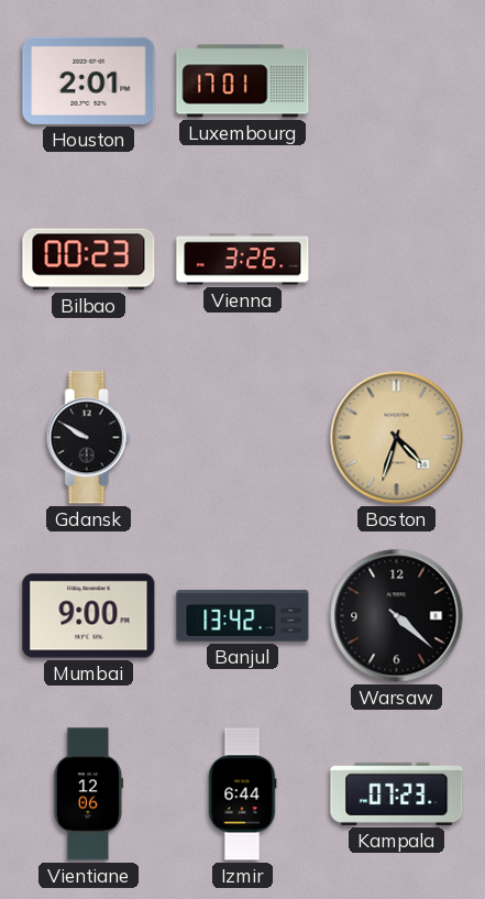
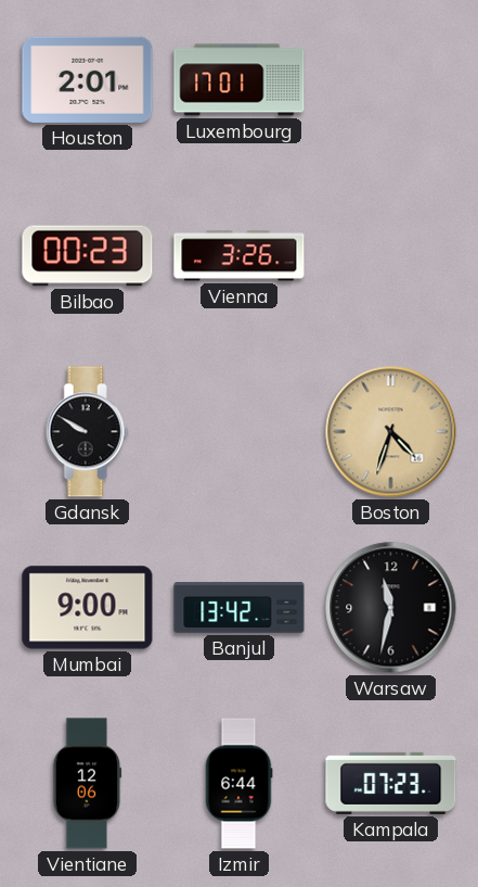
Warsaw: 4:22 -> 11:32
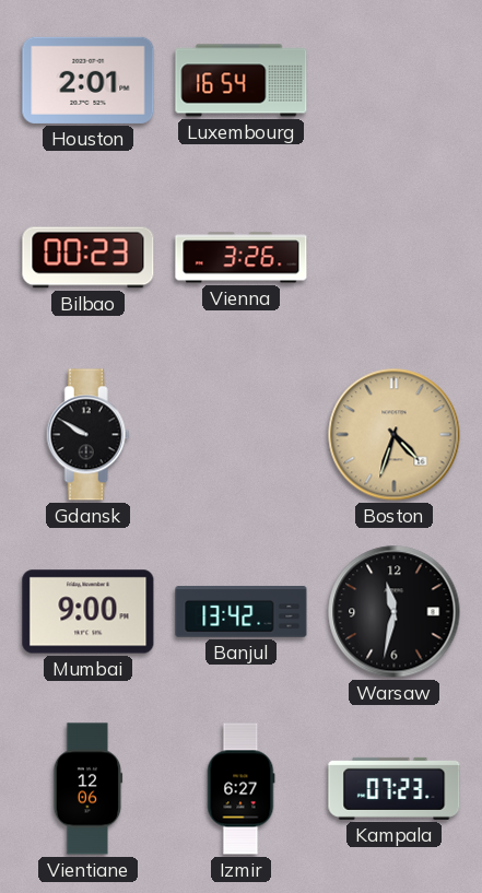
Luxembourg: 17:01 -> 16:54
Izmir: 6:44 -> 6:27
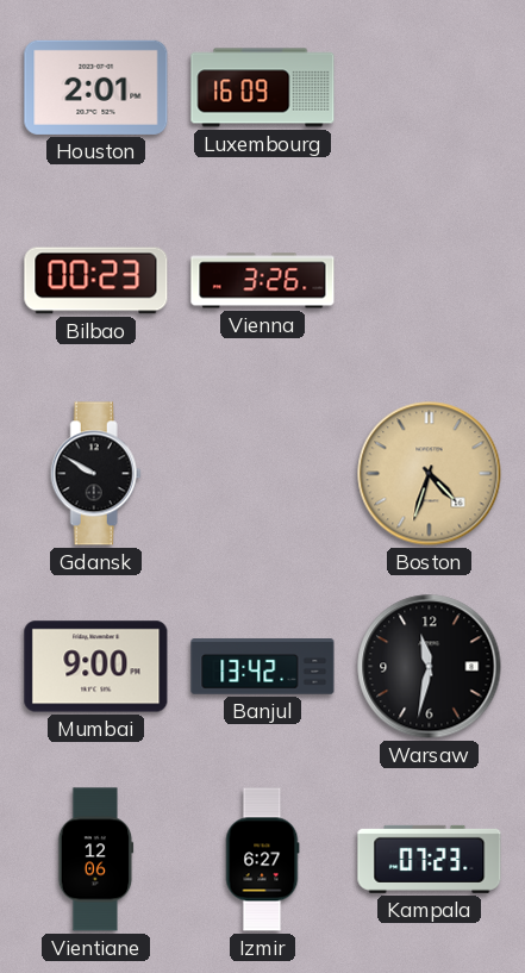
Luxembourg: 16:54 -> 16:09
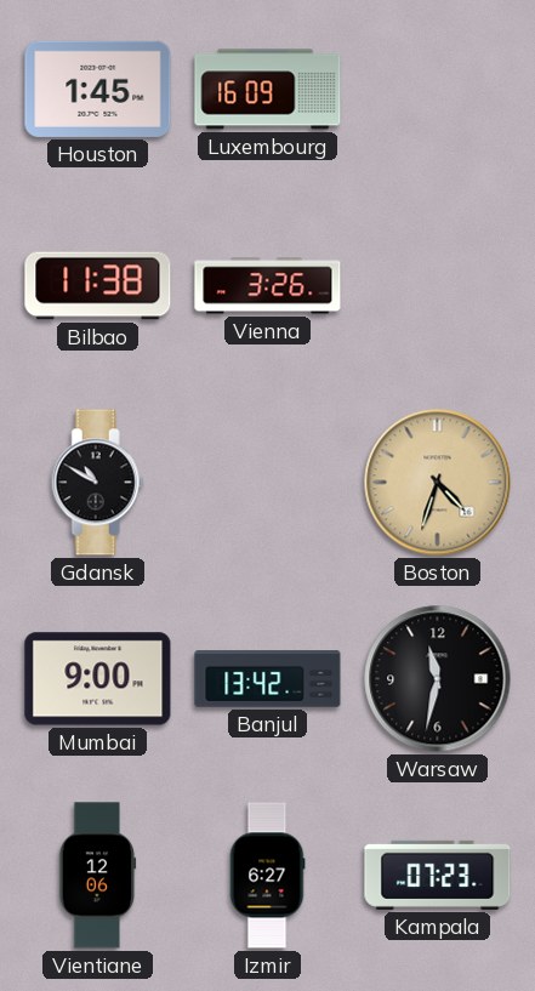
Houston: 2:01 -> 1:45
Bilbao: 00:23 -> 11:38
Gdansk: 9:50 -> 10:50
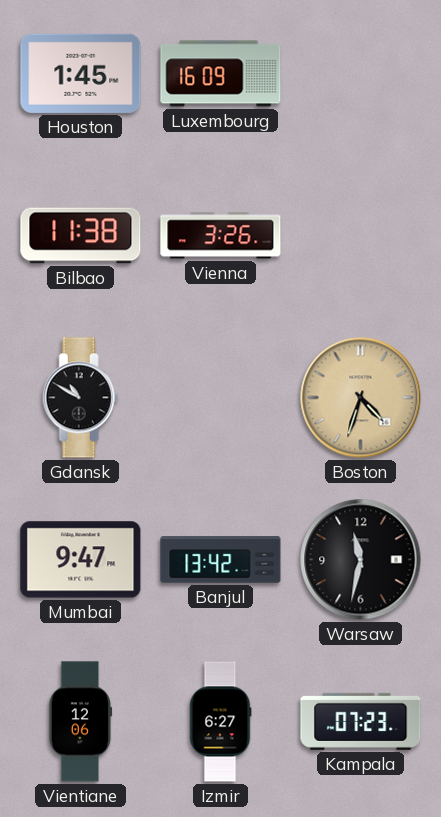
Mumbai: 9:00 -> 9:47
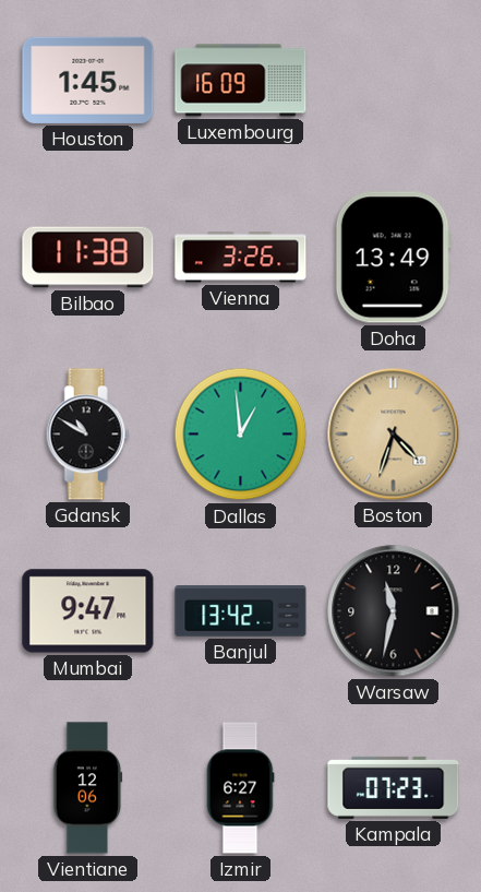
Doha: none -> 13:49
Dallas: none -> 12:59
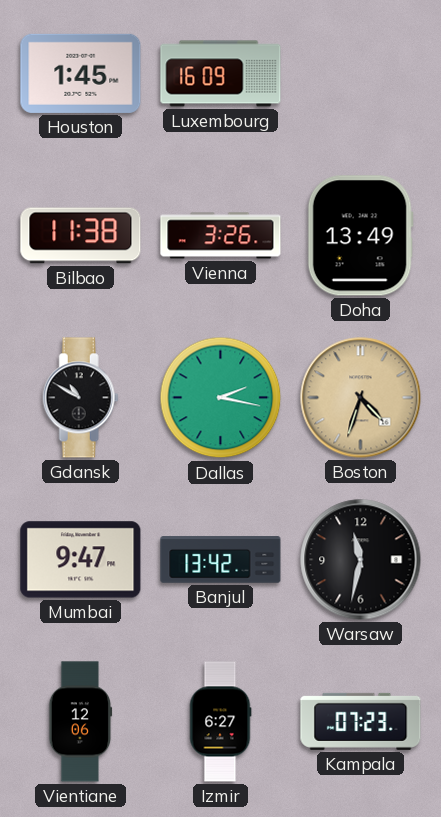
Dallas: 12:59 -> 2:17
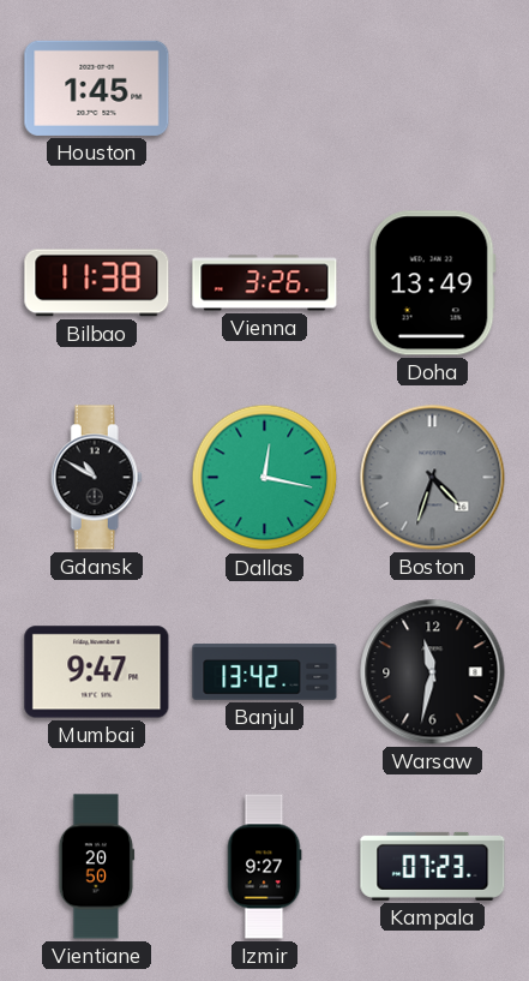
Luxembourg: 16:09 -> none
Dallas: 2:17 -> 12:17
Boston dial: champagne -> grey
Vientiane: 12:06 -> 20:50
Izmir: 6:27 -> 9:27
